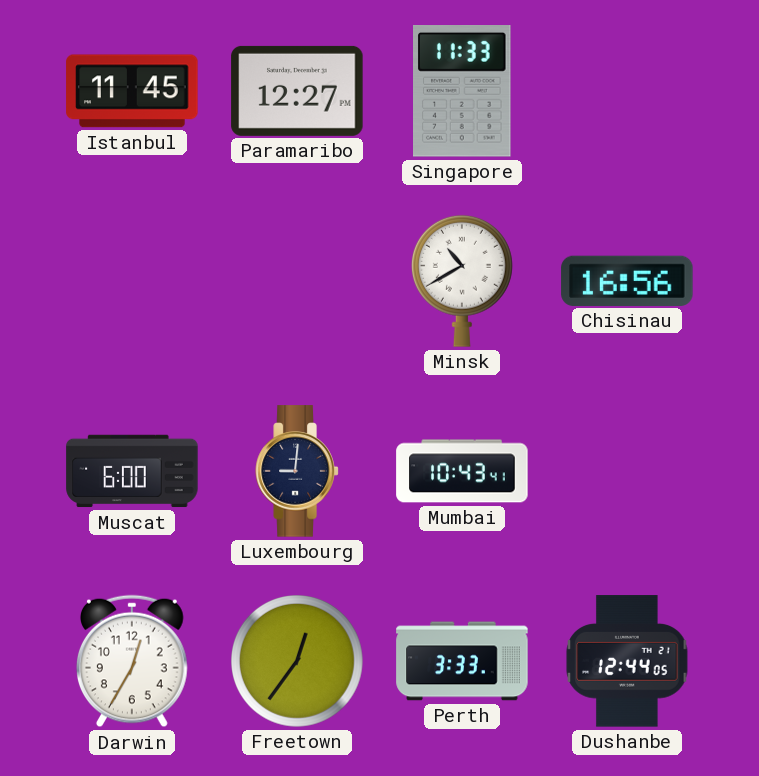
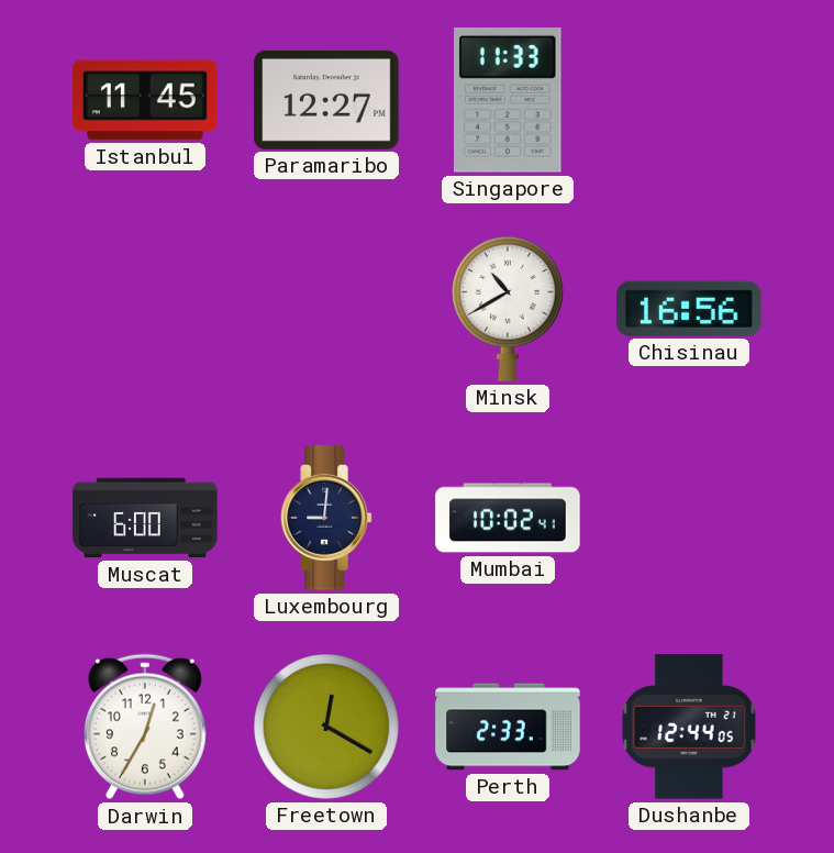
Mumbai: 10:43 -> 10:02
Freetown: 12:36 -> 12:20
Perth: 3:33 -> 2:33
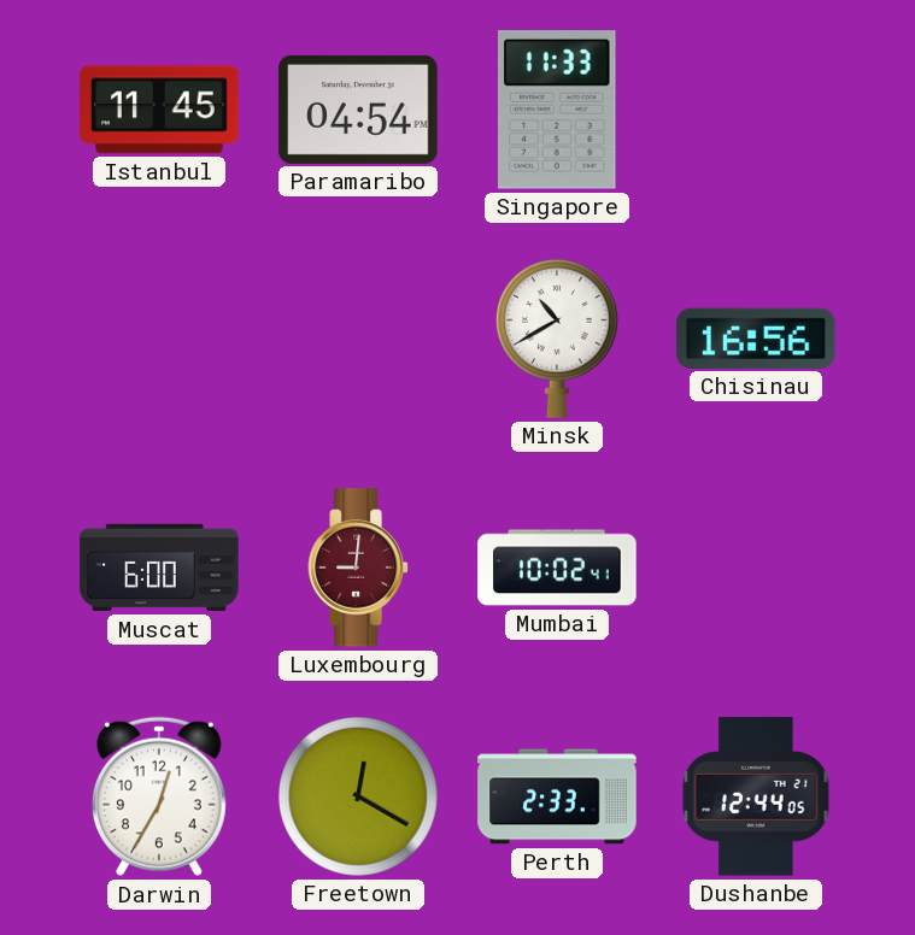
Paramaribo: 12:27 -> 04:54
Luxembourg dial: navy -> burgundy
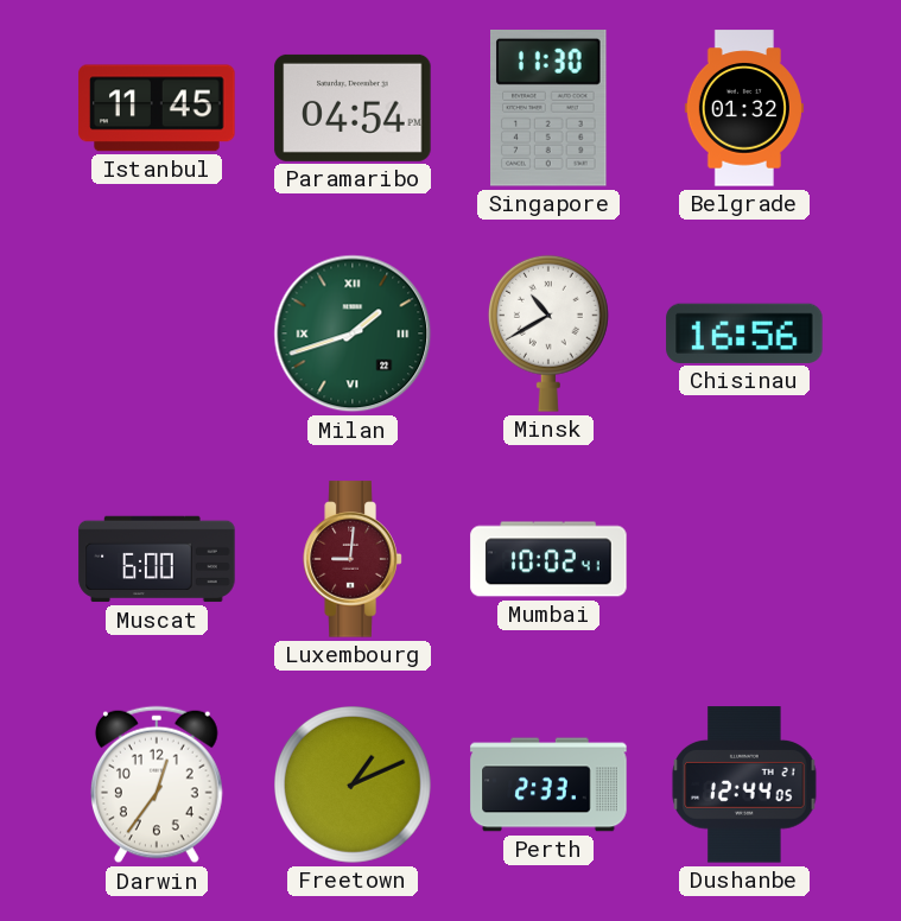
Singapore: 11:33 -> 11:30
Belgrade: none -> 01:32
Milan: none -> 1:42
Darwin: 12:35 -> 12:36
Freetown: 12:20 -> 1:11
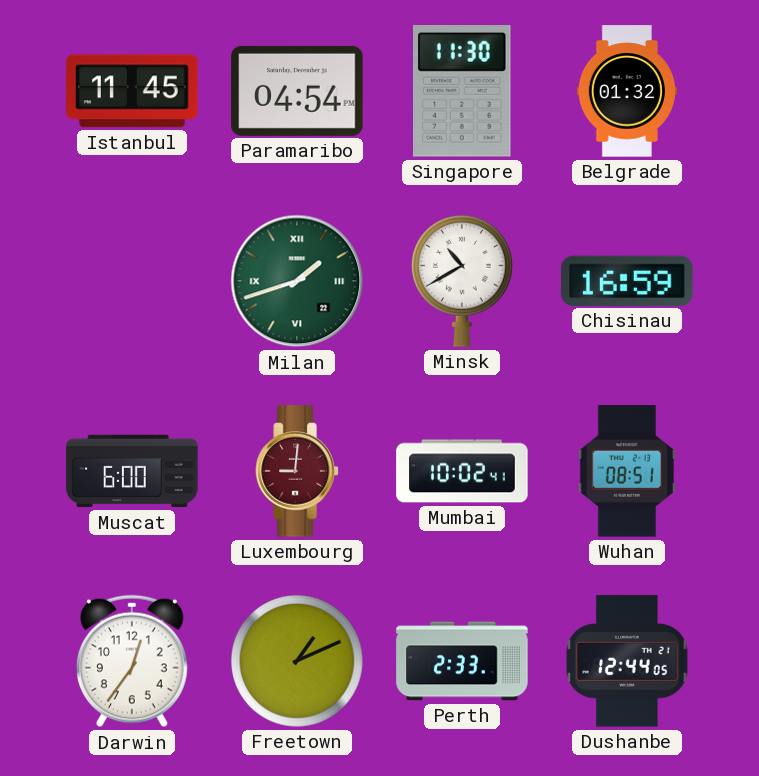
Chisinau: 16:56 -> 16:59
Wuhan: none -> 08:51
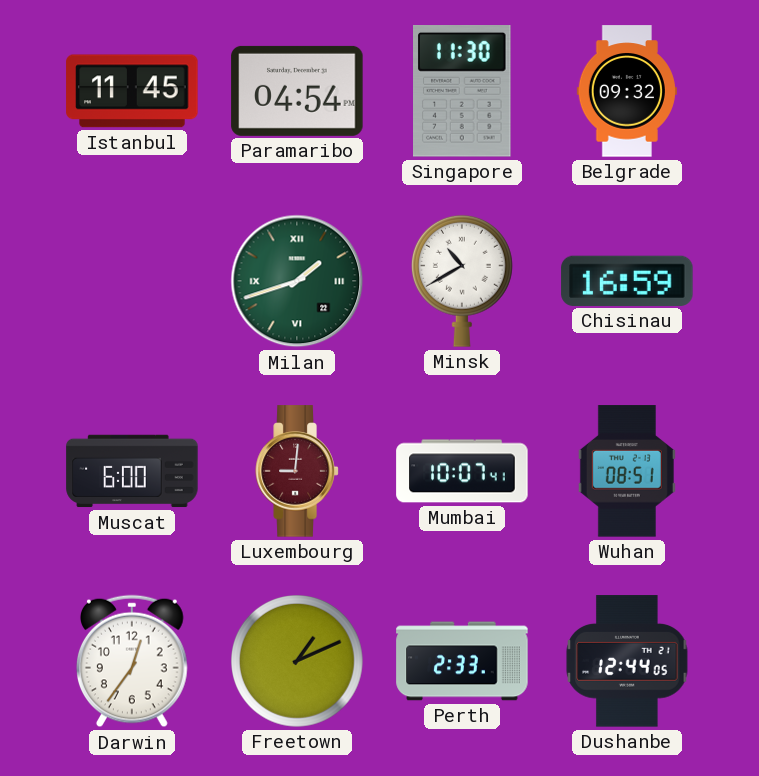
Belgrade: 01:32 -> 09:32
Mumbai: 10:02 -> 10:07
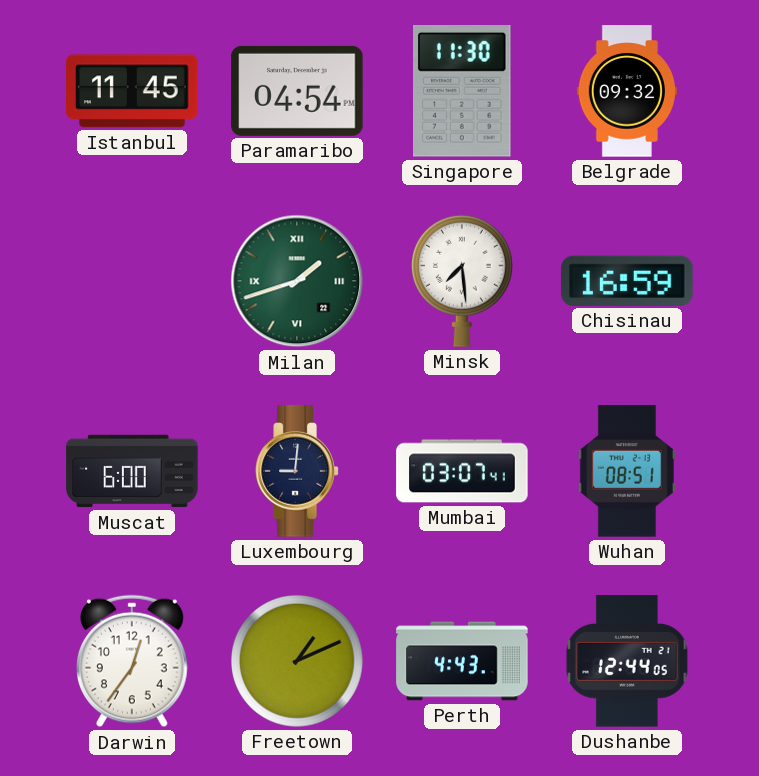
Minsk: 10:40 -> 7:29
Luxembourg dial: burgundy -> navy
Mumbai: 10:07 -> 03:07
Perth: 2:33 -> 4:43
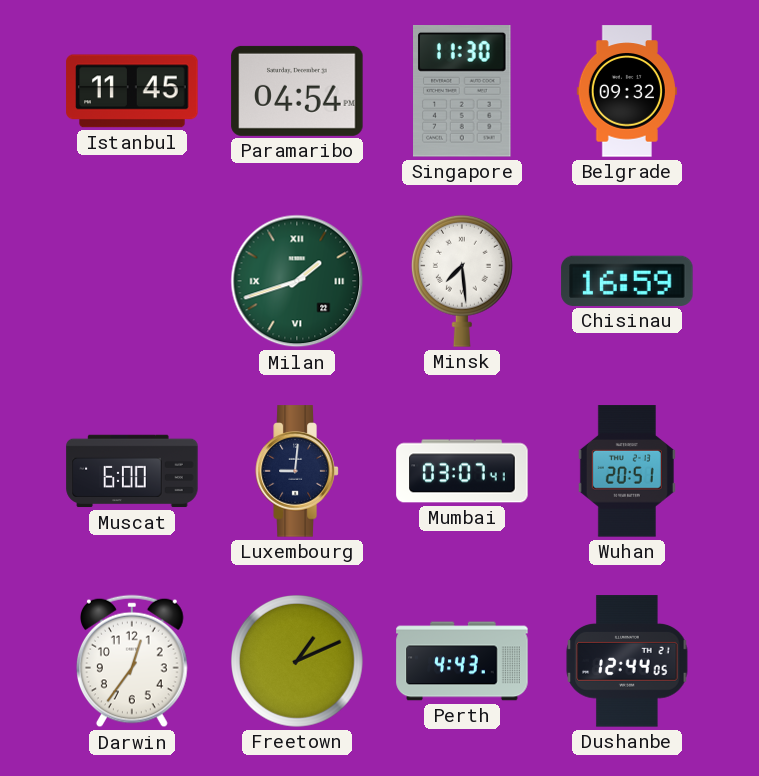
Wuhan: 08:51 -> 20:51
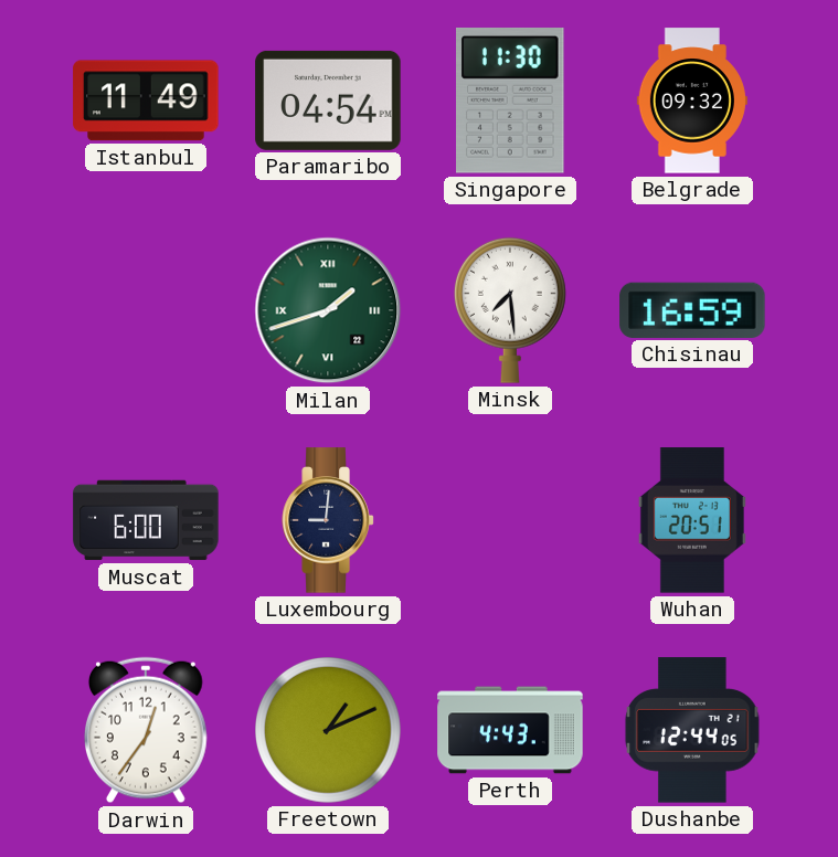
Istanbul: 11:45 -> 11:49
Mumbai: 03:07 -> none
